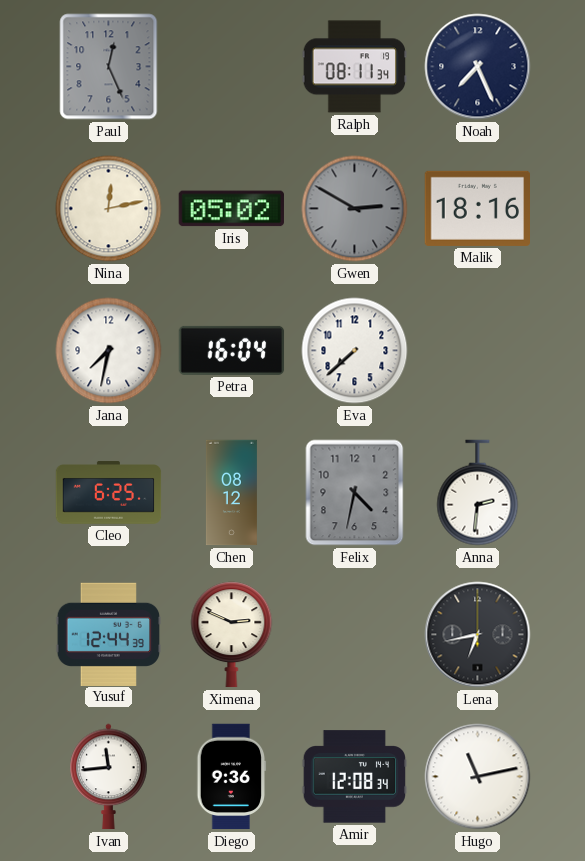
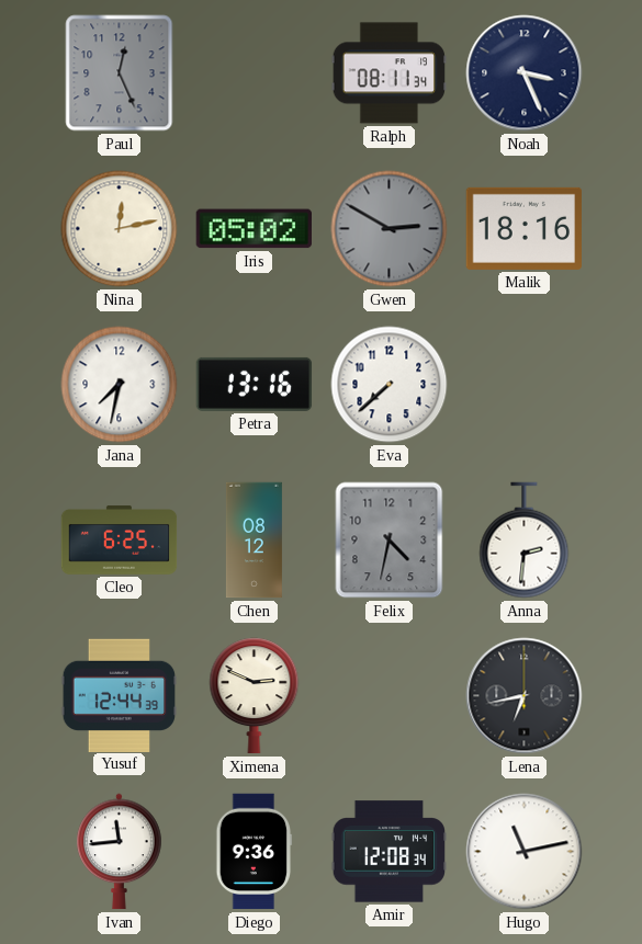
Noah: 7:26 -> 3:26
Petra: 16:04 -> 13:16
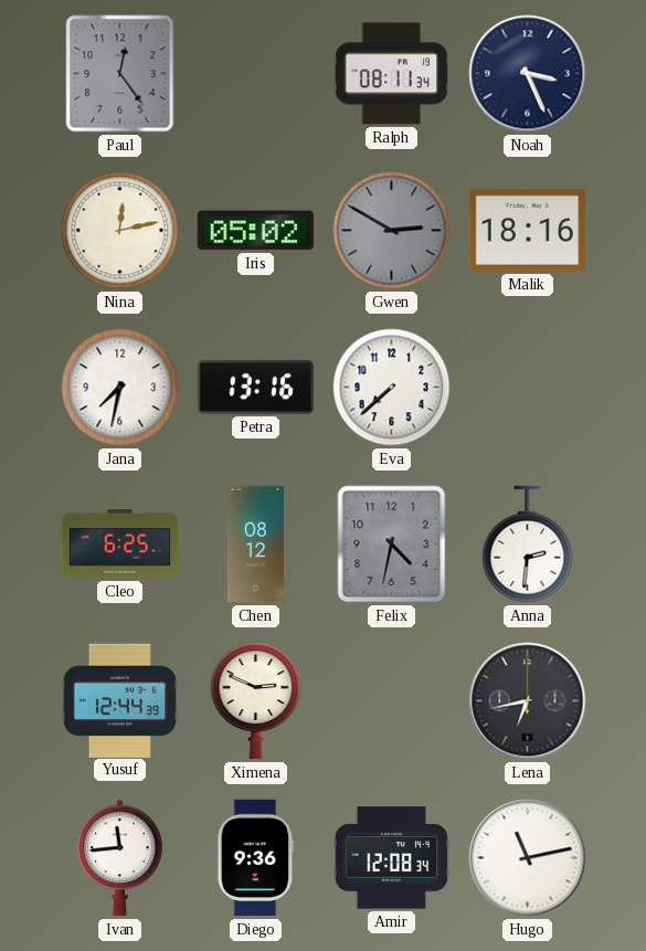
Paul: 12:26 -> 12:24
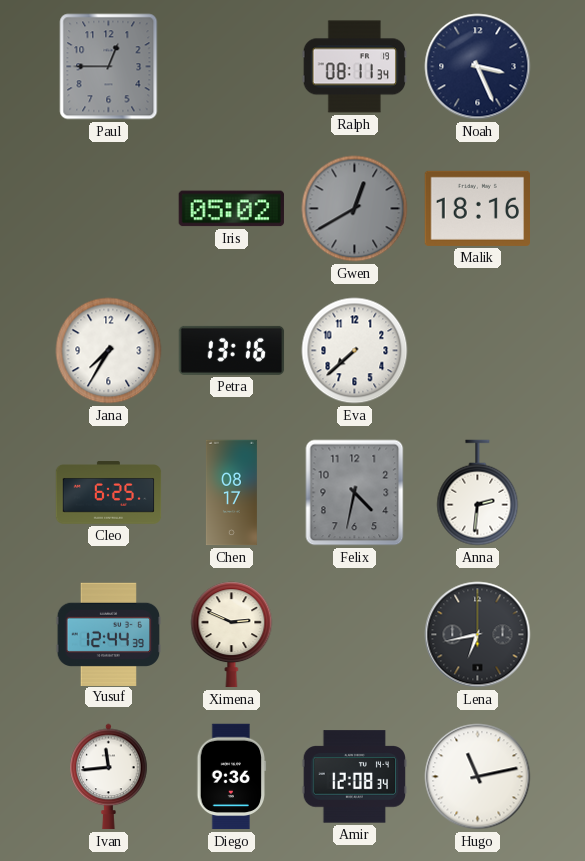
Paul: 12:24 -> 12:45
Nina: 12:13 -> none
Gwen: 2:50 -> 12:40
Jana: 7:32 -> 7:35
Chen: 08:12 -> 08:17
